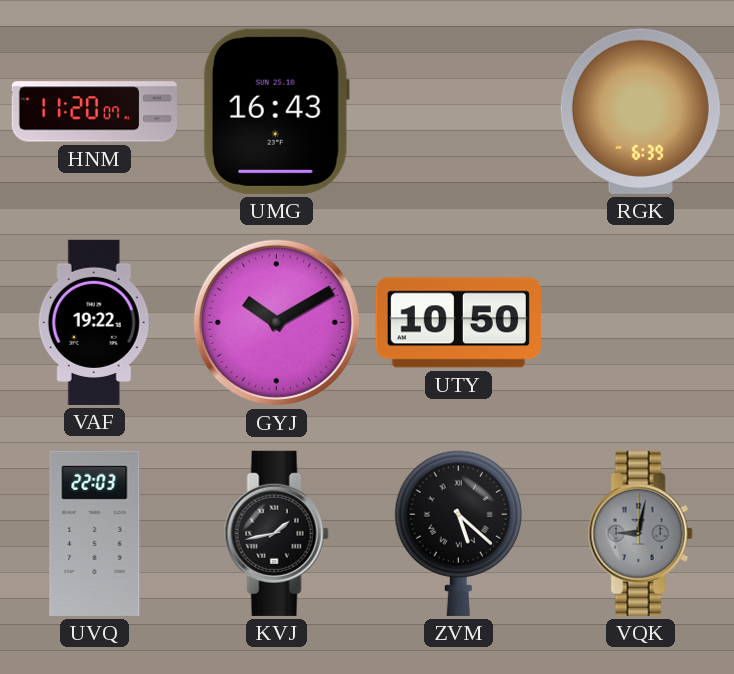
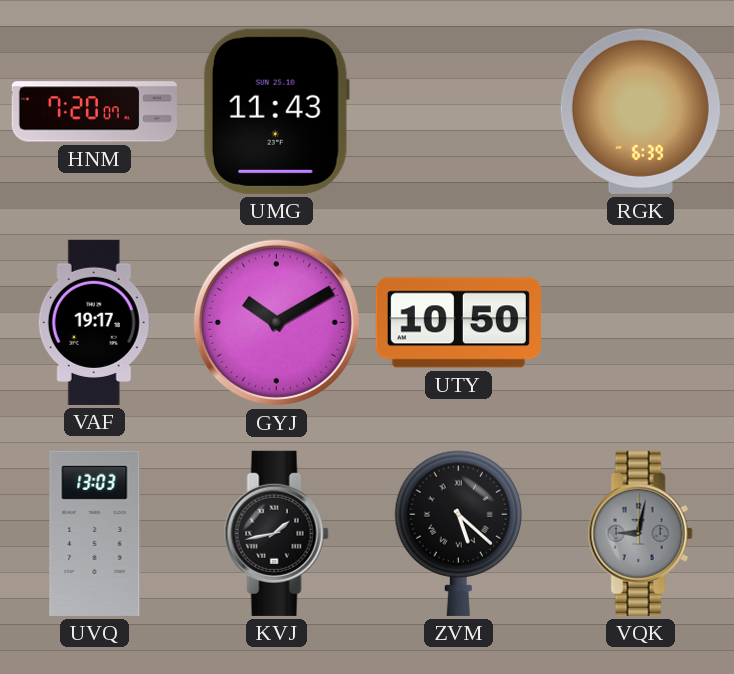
HNM: 11:20 -> 7:20
UMG: 16:43 -> 11:43
VAF: 19:22 -> 19:17
UVQ: 22:03 -> 13:03
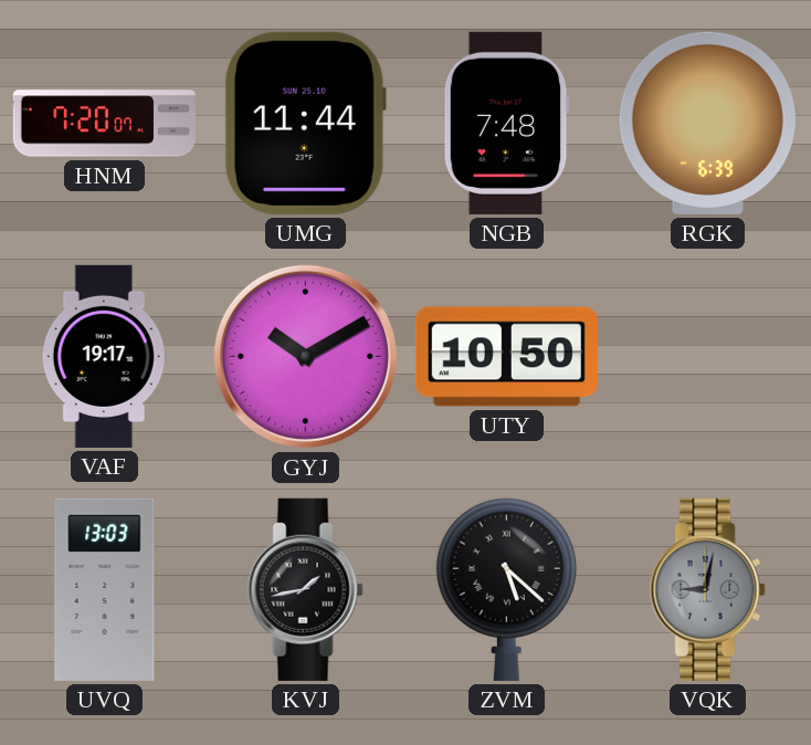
UMG: 11:43 -> 11:44
NGB: none -> 7:48
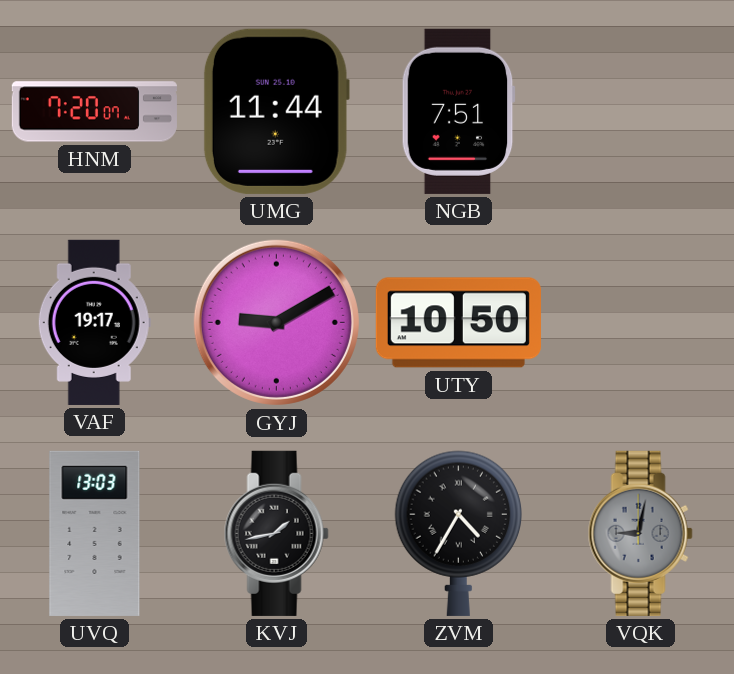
NGB: 7:48 -> 7:51
RGK: 6:39 -> none
GYJ: 10:10 -> 9:10
ZVM: 5:22 -> 4:35
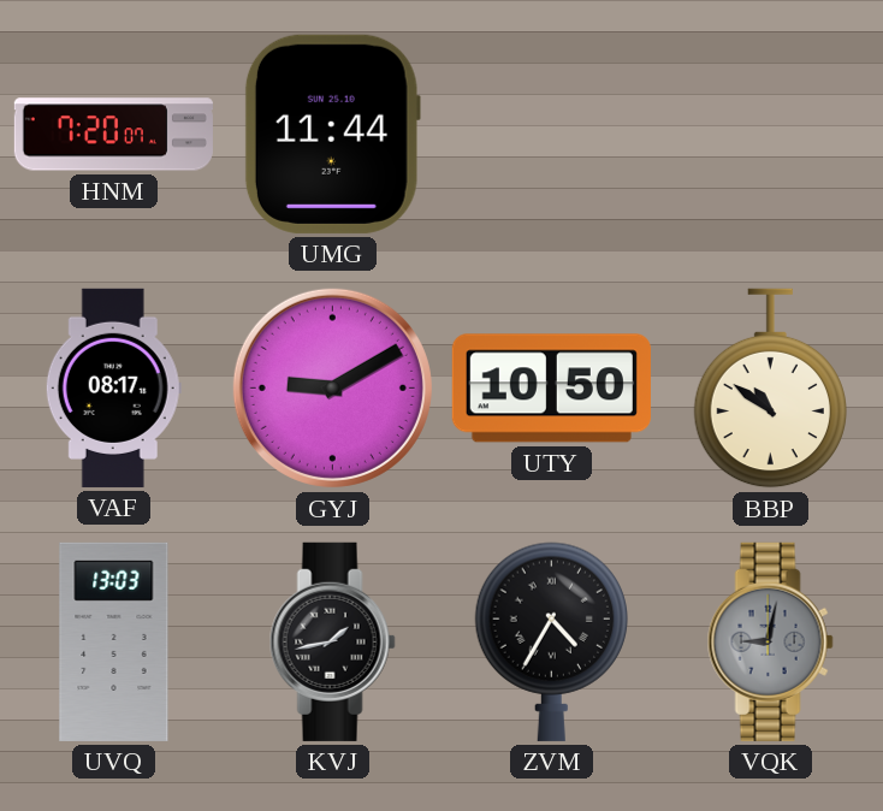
NGB: 7:51 -> none
VAF: 19:17 -> 08:17
BBP: none -> 10:51
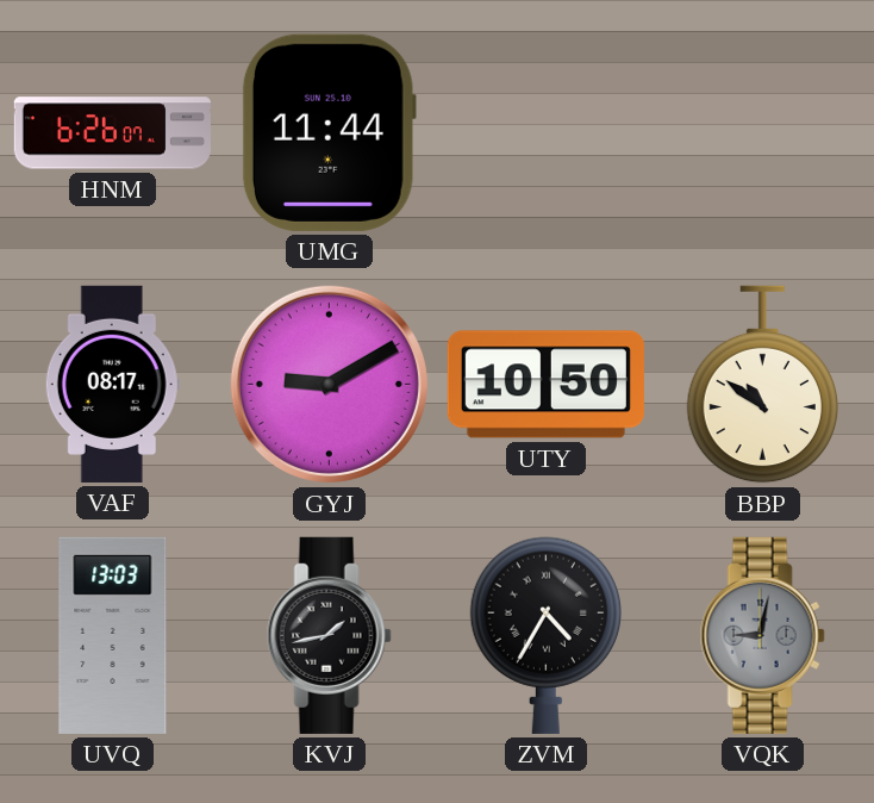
HNM: 7:20 -> 6:26
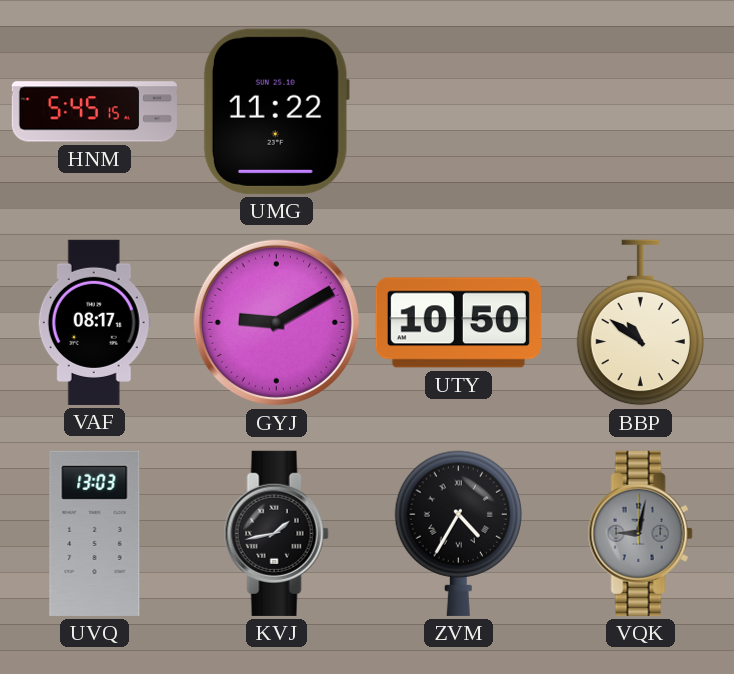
HNM: 6:26 -> 5:45
UMG: 11:44 -> 11:22
